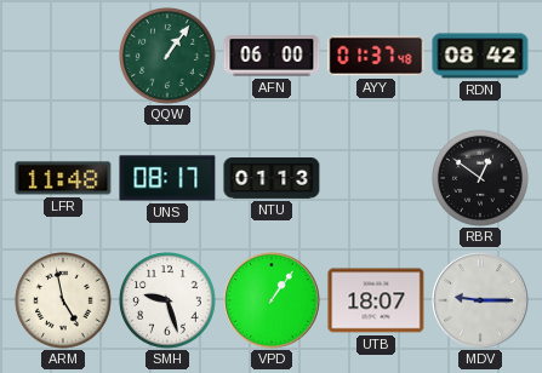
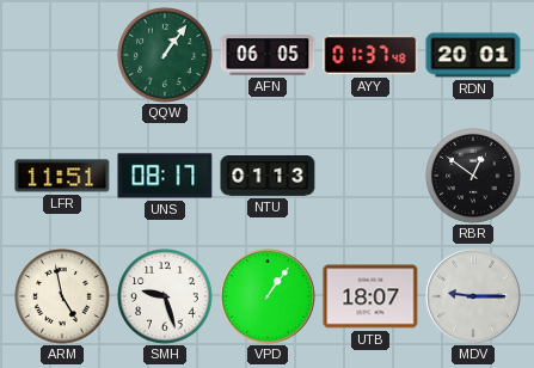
AFN: 06:00 -> 06:05
RDN: 08:42 -> 20:01
LFR: 11:48 -> 11:51
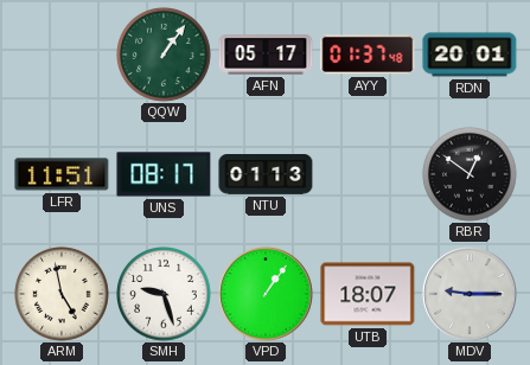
AFN: 06:05 -> 05:17
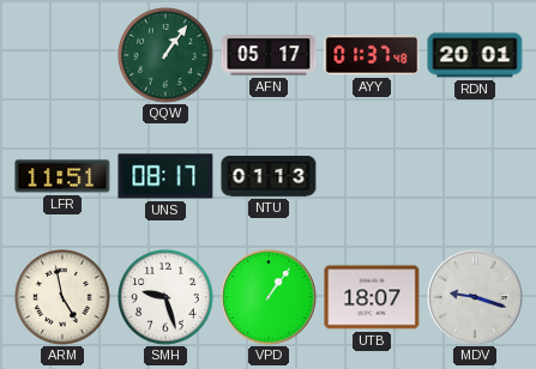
RBR: 12:51 -> none
MDV: 9:15 -> 9:18
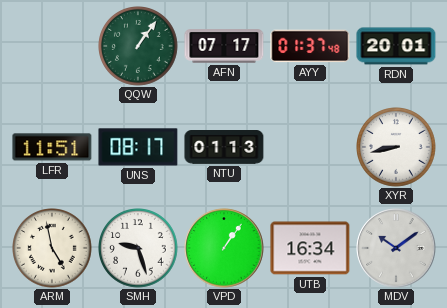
AFN: 05:17 -> 07:17
XYR: none -> 8:43
UTB: 18:07 -> 16:34
MDV: 9:18 -> 10:09
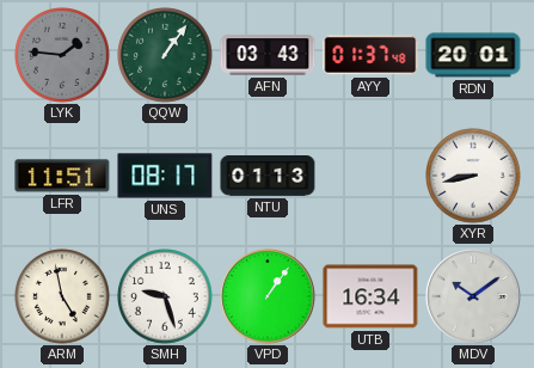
LYK: none -> 1:46
AFN: 07:17 -> 03:43
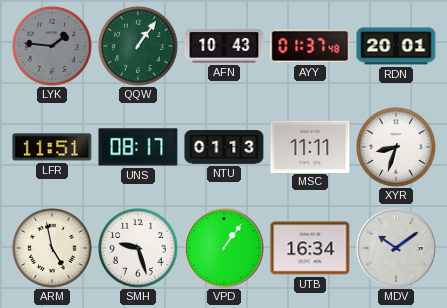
AFN: 03:43 -> 10:43
MSC: none -> 11:11
XYR: 8:43 -> 8:33
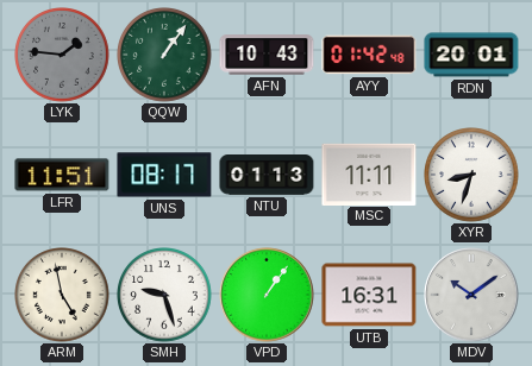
AYY: 01:37 -> 01:42
UTB: 16:34 -> 16:31
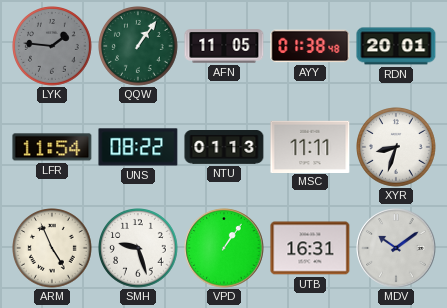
AFN: 10:43 -> 11:05
AYY: 01:42 -> 01:38
LFR: 11:51 -> 11:54
UNS: 08:17 -> 08:22
ARM: 4:58 -> 4:56
